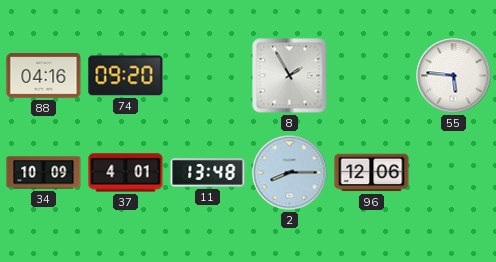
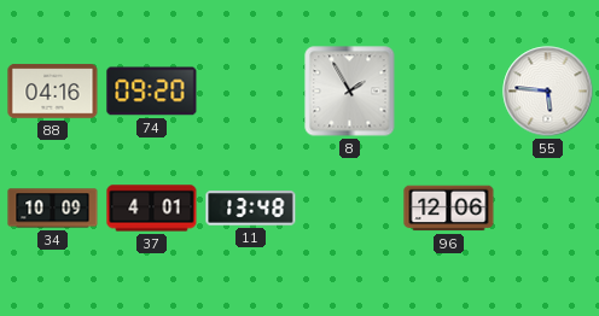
2: 8:15 -> none
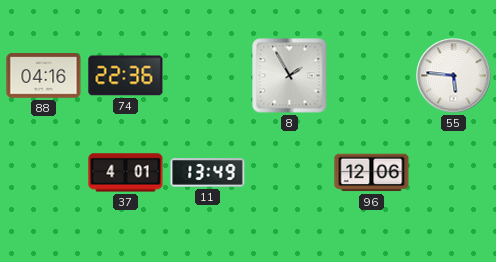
74: 09:20 -> 22:36
34: 10:09 -> none
11: 13:48 -> 13:49
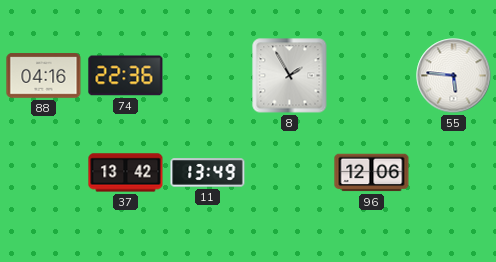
37: 4:01 -> 13:42
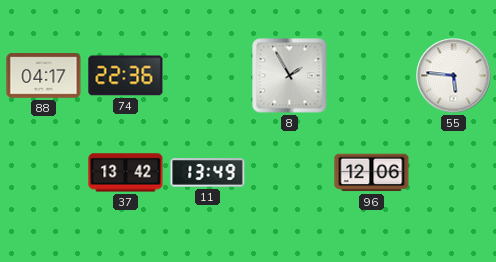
88: 04:16 -> 04:17
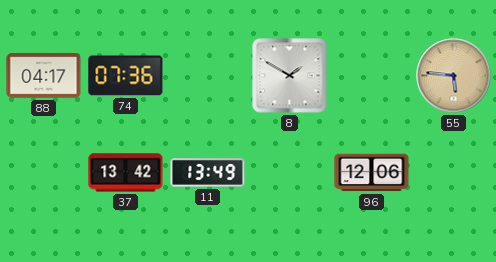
74: 22:36 -> 07:36
8: 1:55 -> 1:50
55 dial: white -> champagne
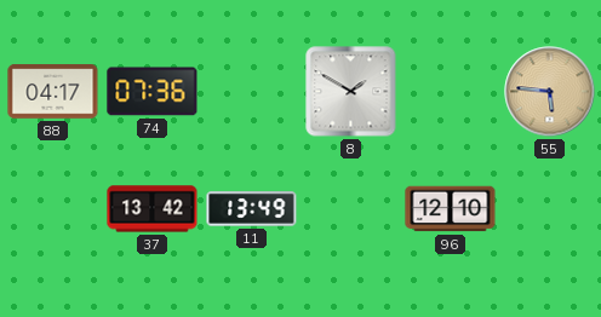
96: 12:06 -> 12:10
